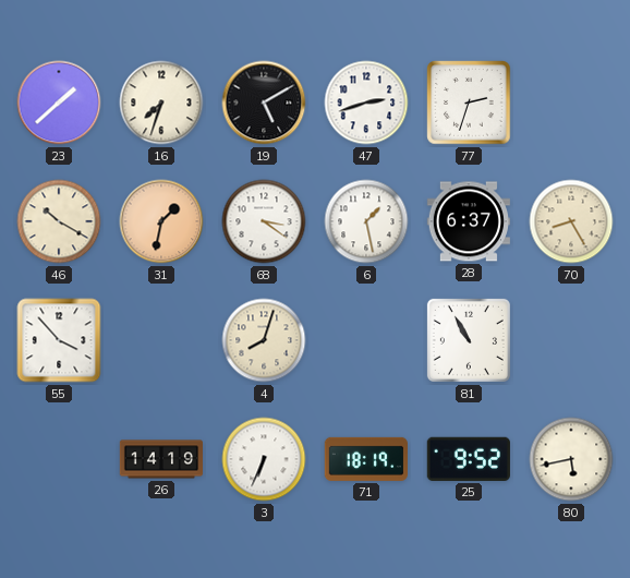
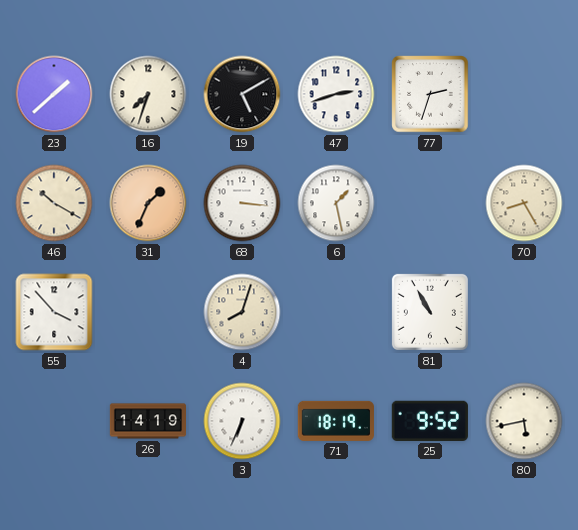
31: 1:32 -> 1:34
68: 3:21 -> 3:16
28: 6:37 -> none
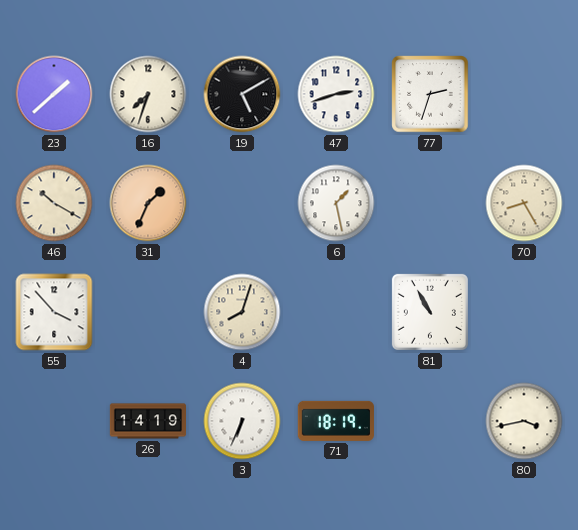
68: 3:16 -> none
25: 9:52 -> none
80: 5:43 -> 3:43
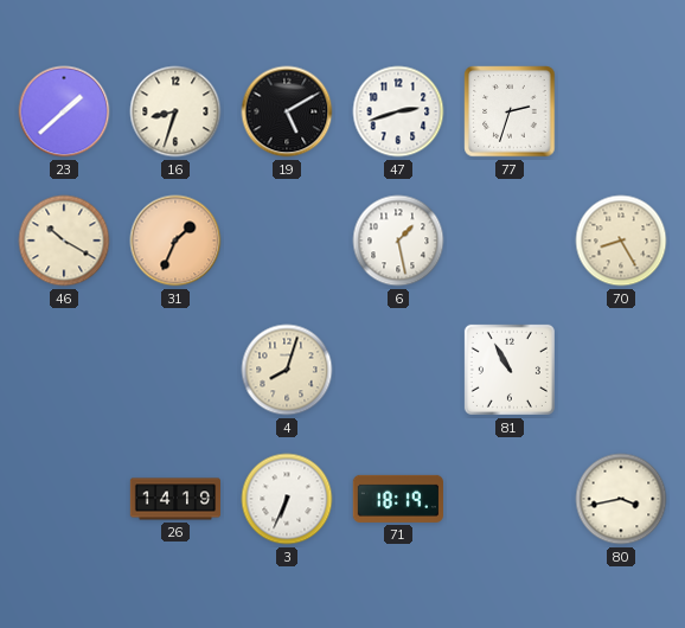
16: 7:33 -> 8:33
55: 3:53 -> none
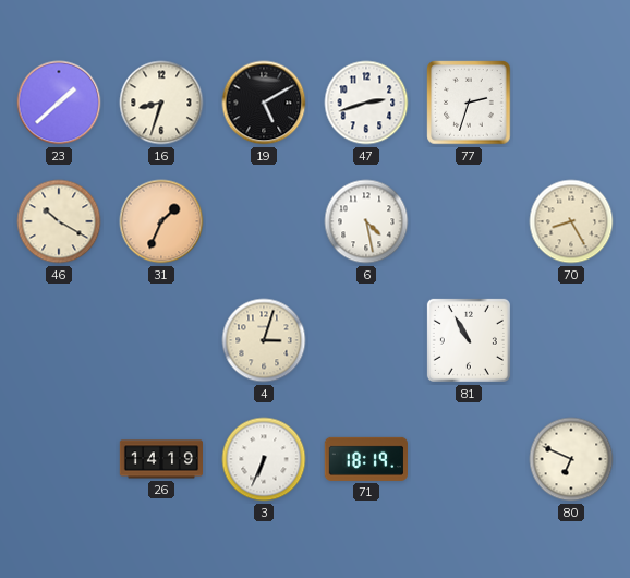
6: 1:28 -> 4:28
4: 8:03 -> 3:03
80: 3:43 -> 6:49
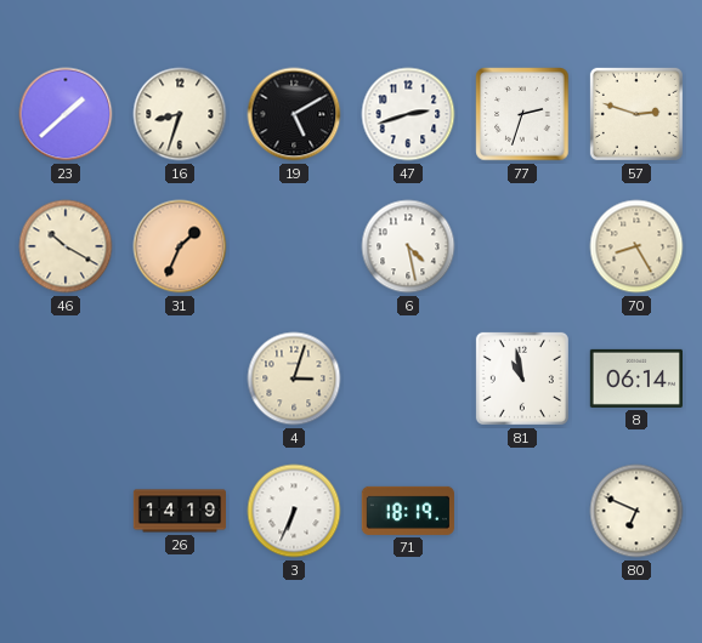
57: none -> 2:48
81: 10:55 -> 10:58
8: none -> 06:14
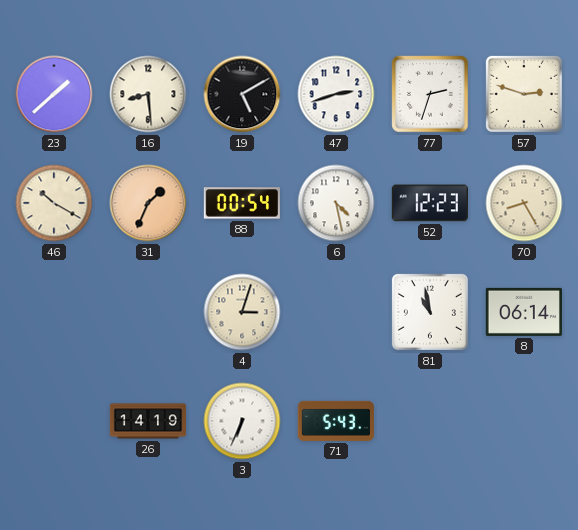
16: 8:33 -> 8:29
88: none -> 00:54
52: none -> 12:23
71: 18:19 -> 5:43
80: 6:49 -> none
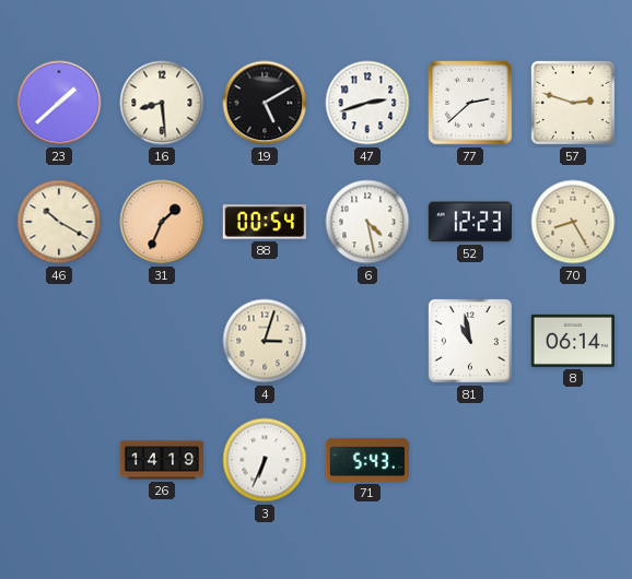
77: 2:33 -> 2:38
